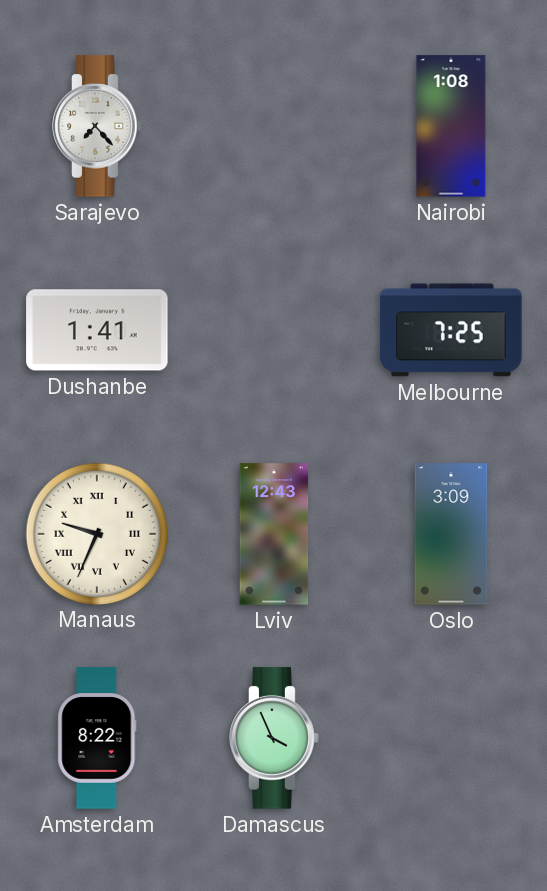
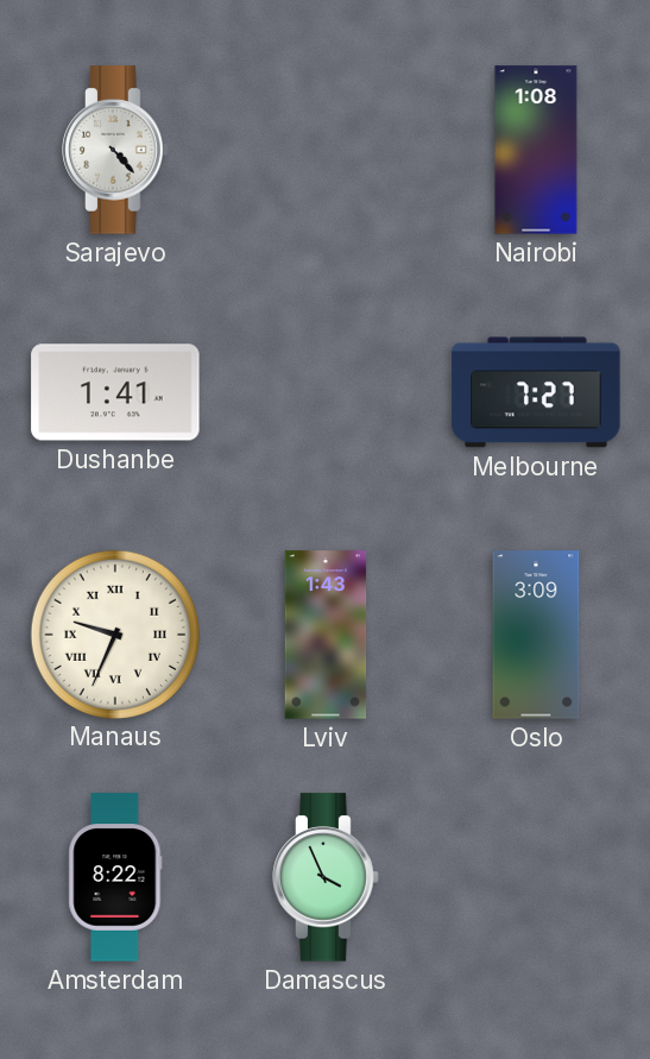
Sarajevo: 7:23 -> 4:23
Melbourne: 7:25 -> 7:27
Lviv: 12:43 -> 1:43
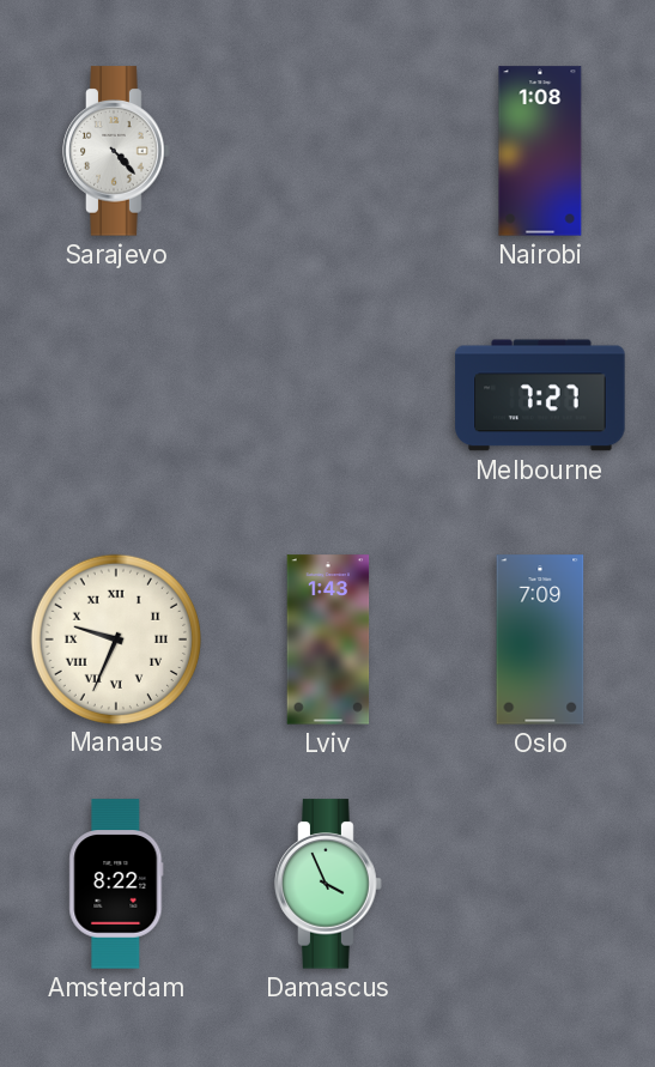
Dushanbe: 1:41 -> none
Oslo: 3:09 -> 7:09
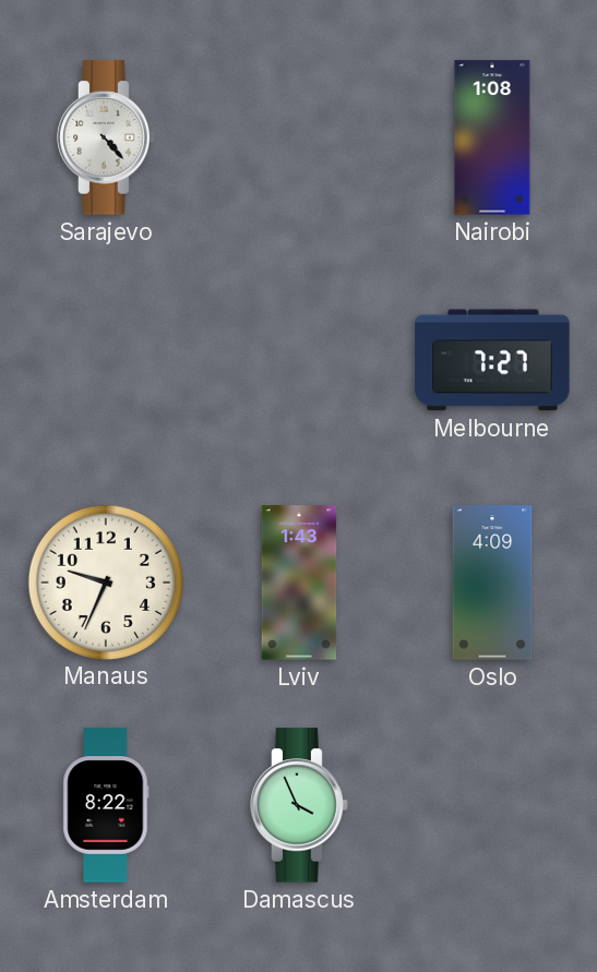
Manaus numerals: Roman -> Arabic
Oslo: 7:09 -> 4:09
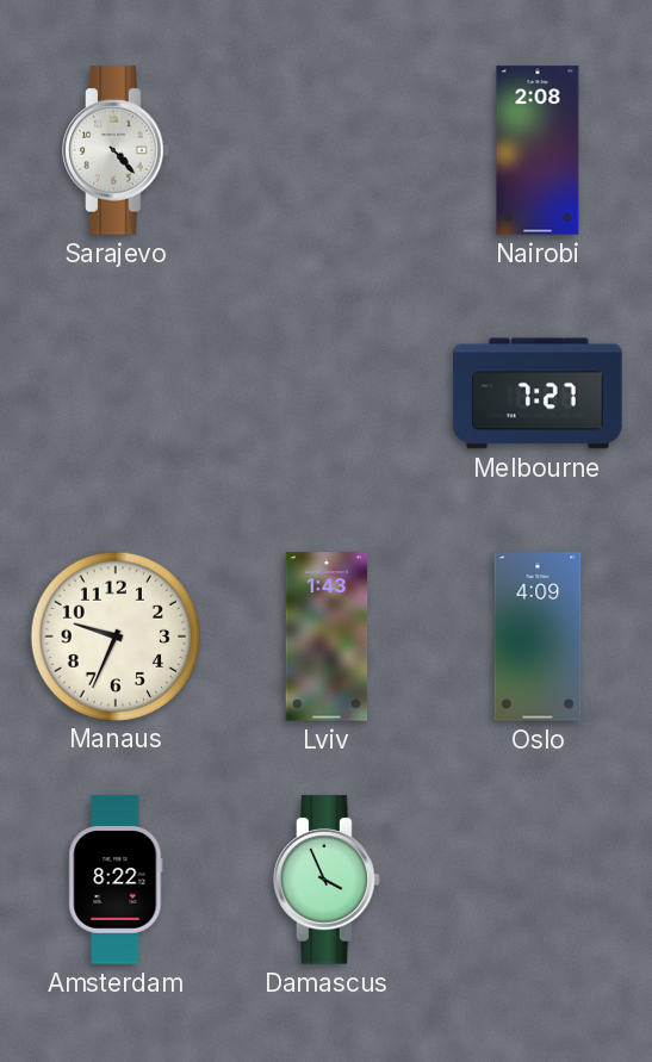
Nairobi: 1:08 -> 2:08
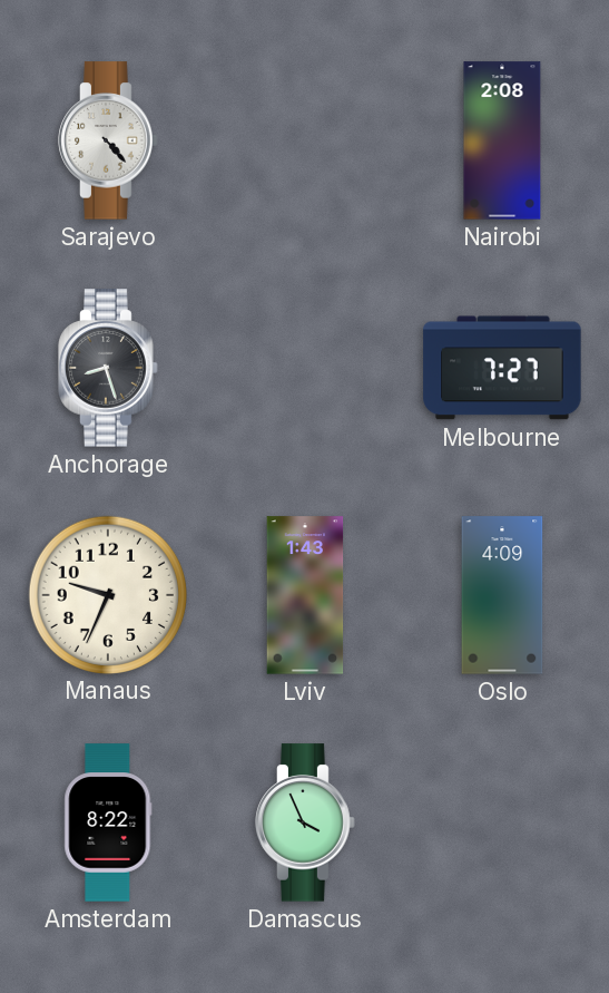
Anchorage: none -> 8:27
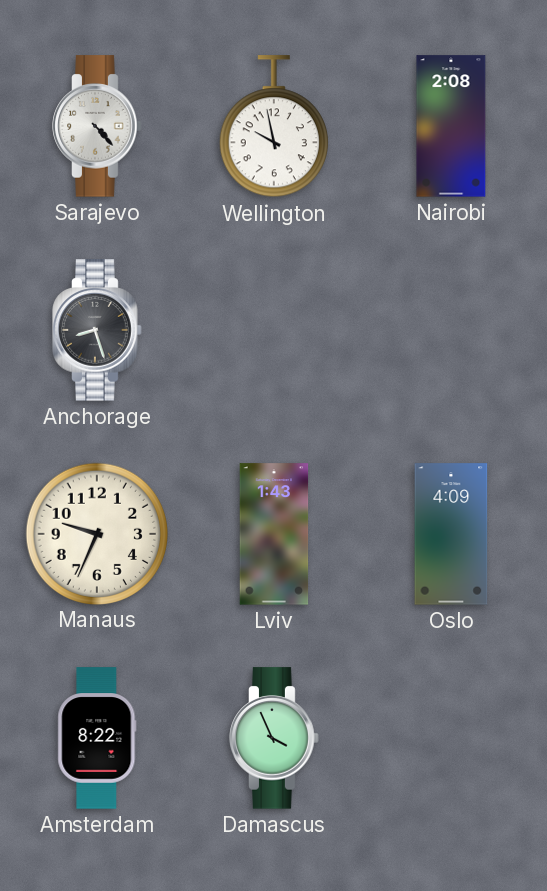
Wellington: none -> 9:58
Melbourne: 7:27 -> none
